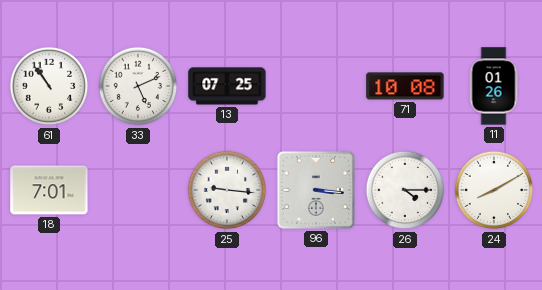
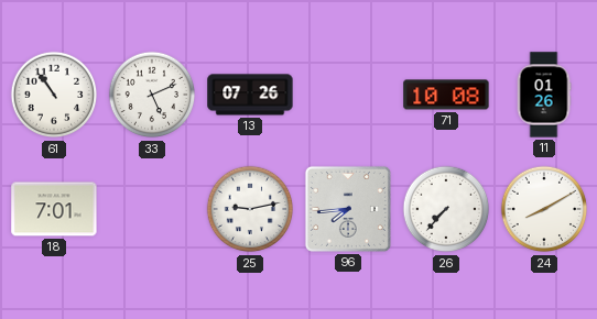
13: 07:25 -> 07:26
25: 9:16 -> 9:13
96: 3:16 -> 7:44
26: 4:15 -> 7:37
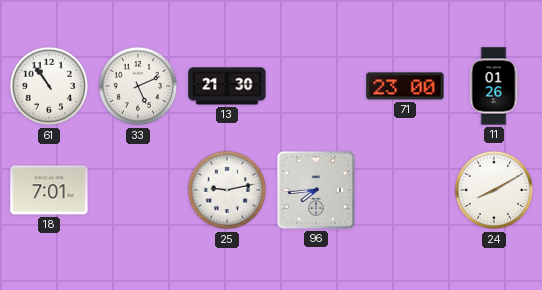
13: 07:26 -> 21:30
71: 10:08 -> 23:00
26: 7:37 -> none
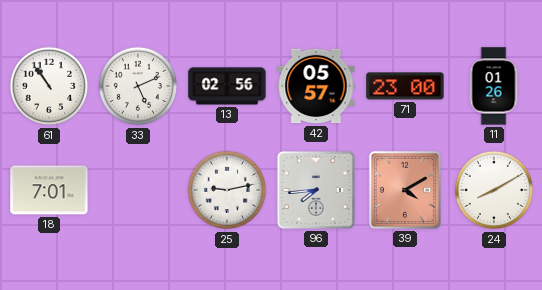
13: 21:30 -> 02:56
42: none -> 05:57
39: none -> 4:10
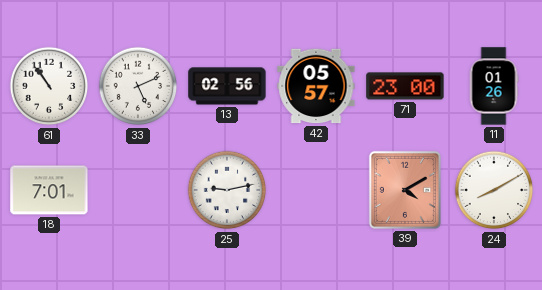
96: 7:44 -> none
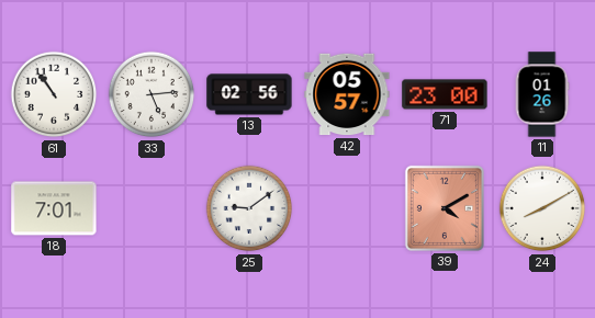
33: 5:11 -> 5:14
25: 9:13 -> 9:09
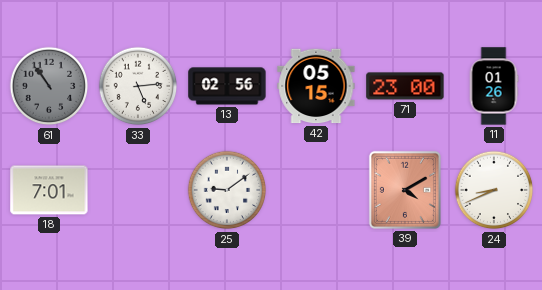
61 dial: white -> grey
42: 05:57 -> 05:15
24: 8:10 -> 8:41
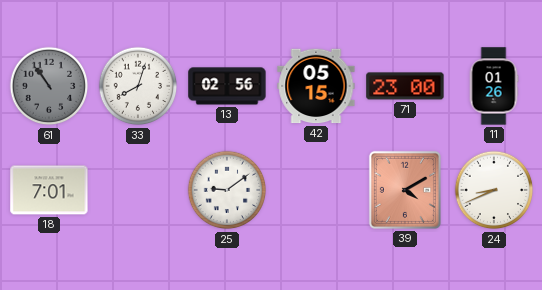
33: 5:14 -> 8:03
